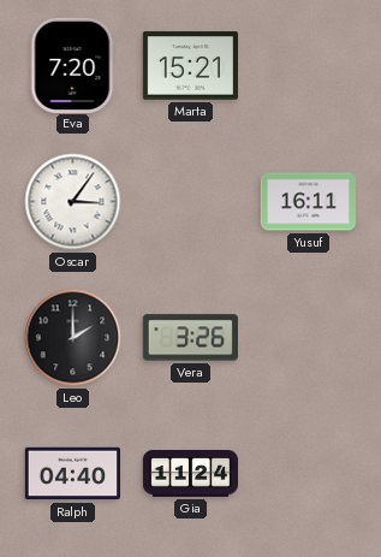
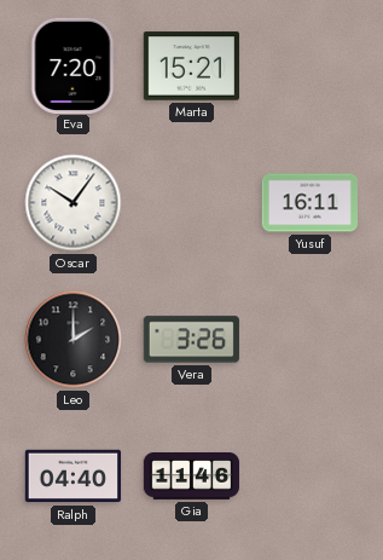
Oscar: 3:06 -> 10:06
Gia: 11:24 -> 11:46
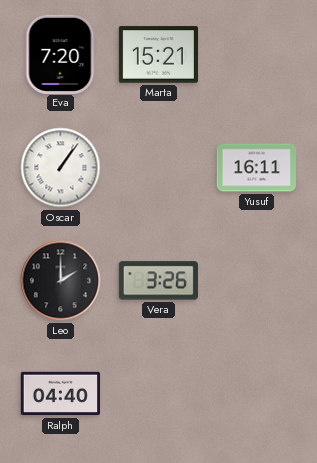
Oscar: 10:06 -> 1:06
Gia: 11:46 -> none
